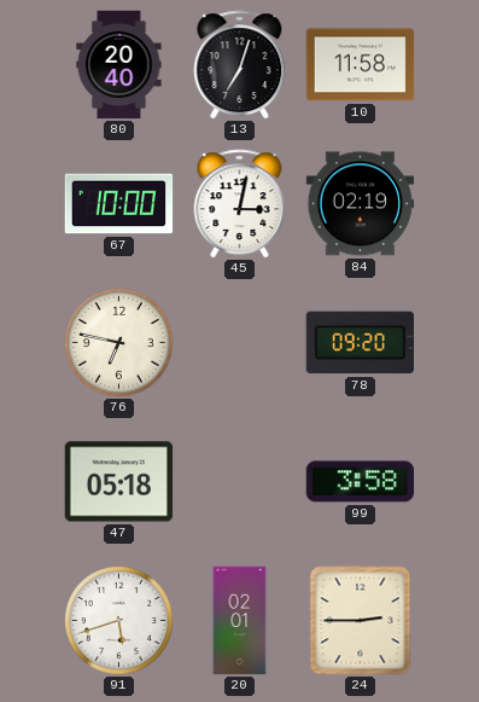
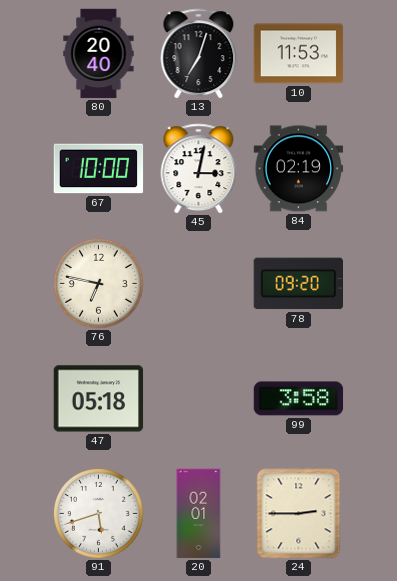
10: 11:58 -> 11:53
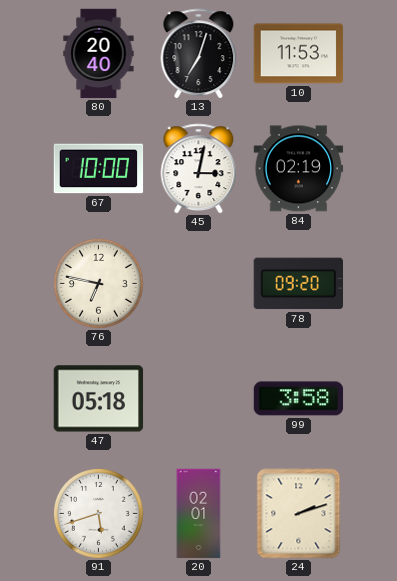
24: 2:45 -> 2:12
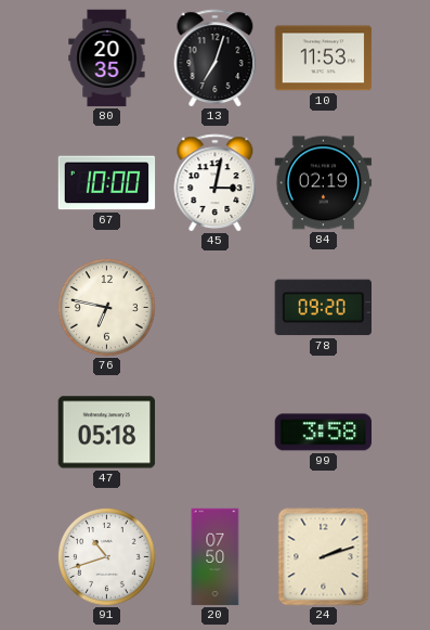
80: 20:40 -> 20:35
91: 5:42 -> 10:42
20: 02:01 -> 07:50
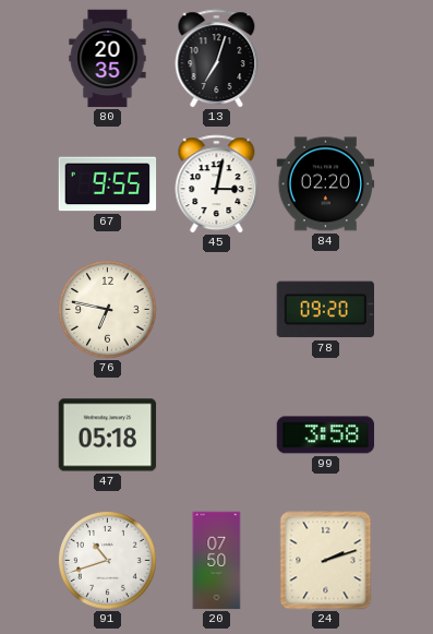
10: 11:53 -> none
67: 10:00 -> 9:55
84: 02:19 -> 02:20
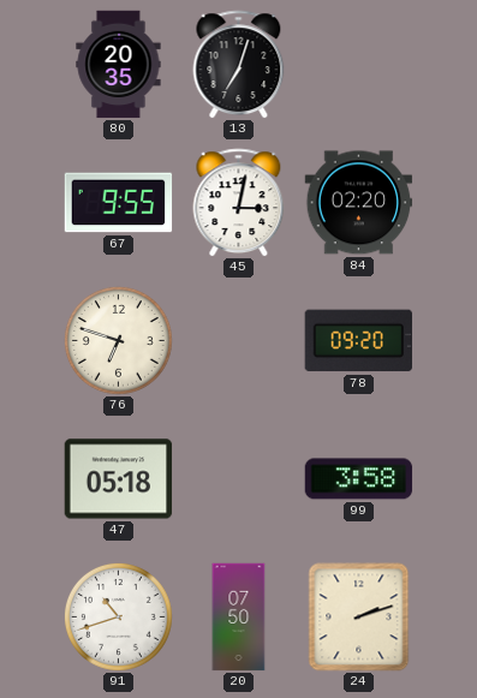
76: 6:47 -> 6:48
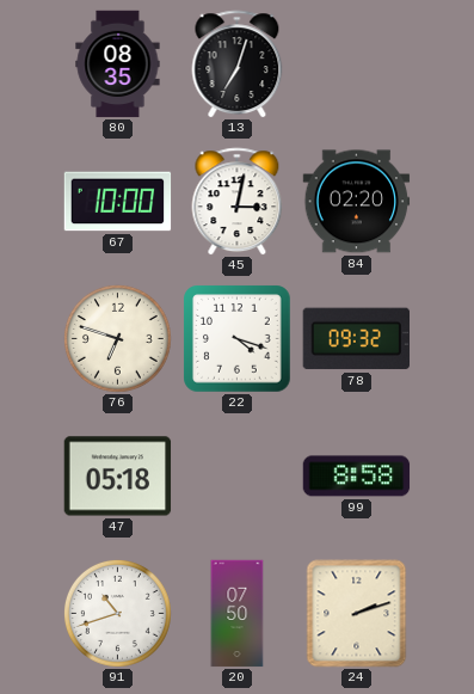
80: 20:35 -> 08:35
67: 9:55 -> 10:00
22: none -> 4:18
78: 09:20 -> 09:32
99: 3:58 -> 8:58
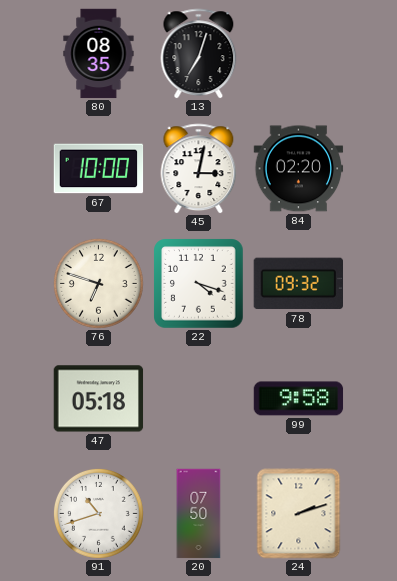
99: 8:58 -> 9:58
